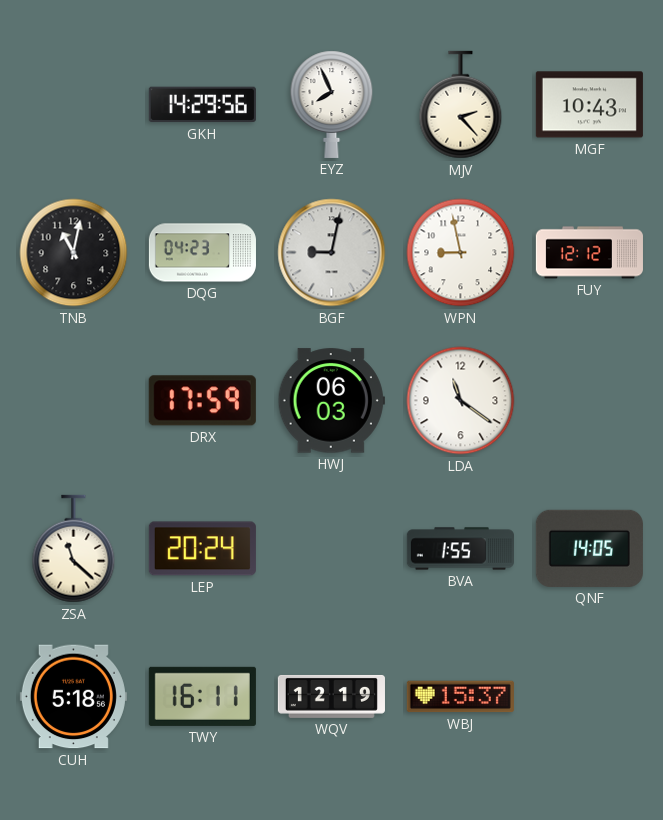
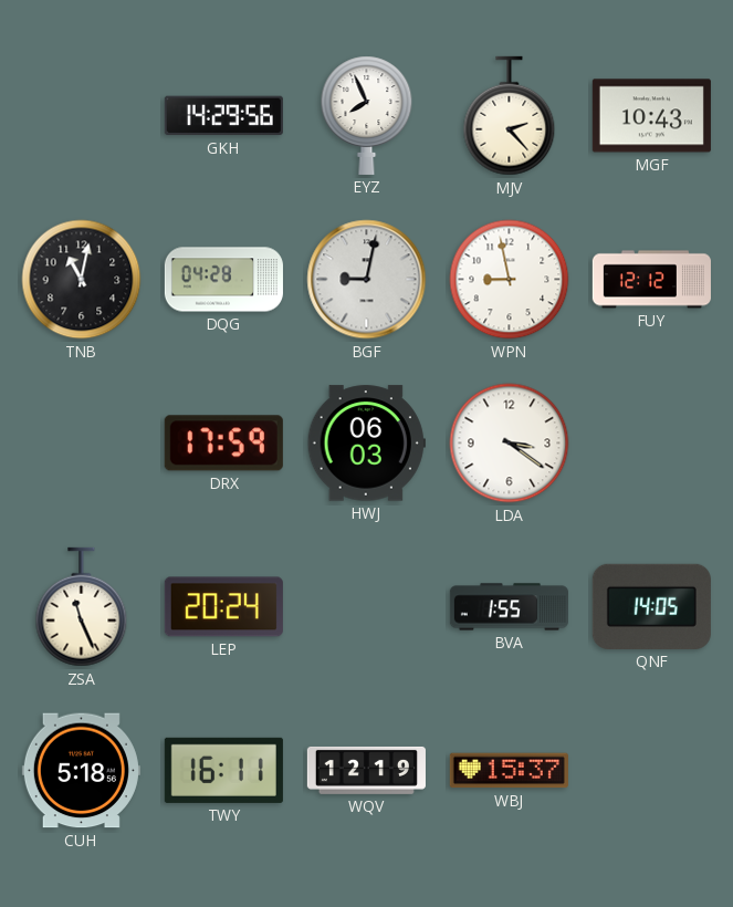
DQG: 04:23 -> 04:28
LDA: 11:21 -> 3:21
ZSA: 11:22 -> 11:26
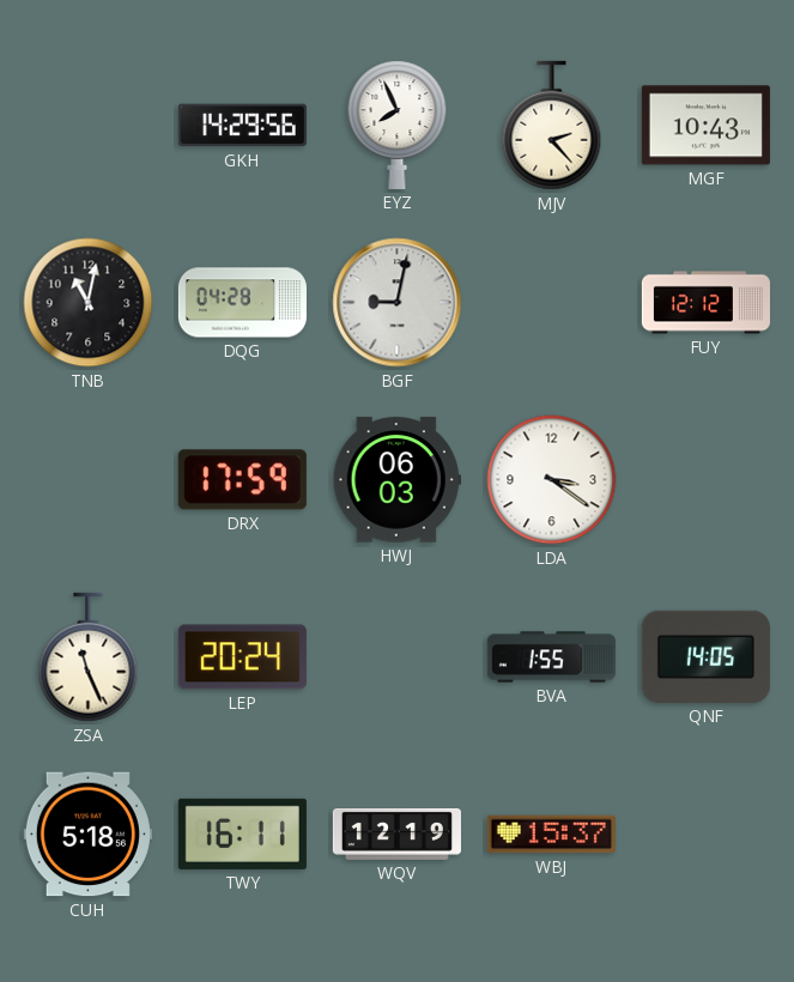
WPN: 8:58 -> none
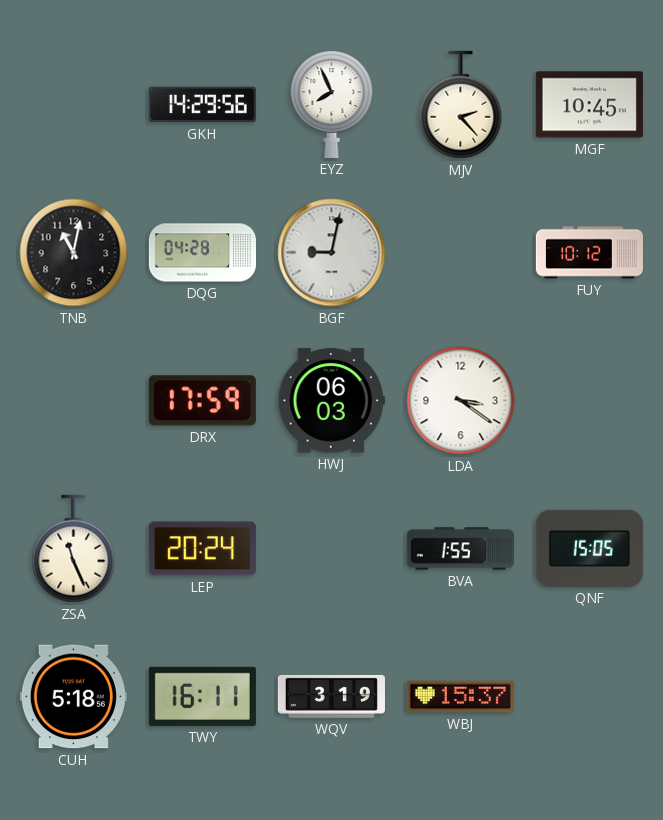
MGF: 10:43 -> 10:45
FUY: 12:12 -> 10:12
QNF: 14:05 -> 15:05
WQV: 12:19 -> 3:19
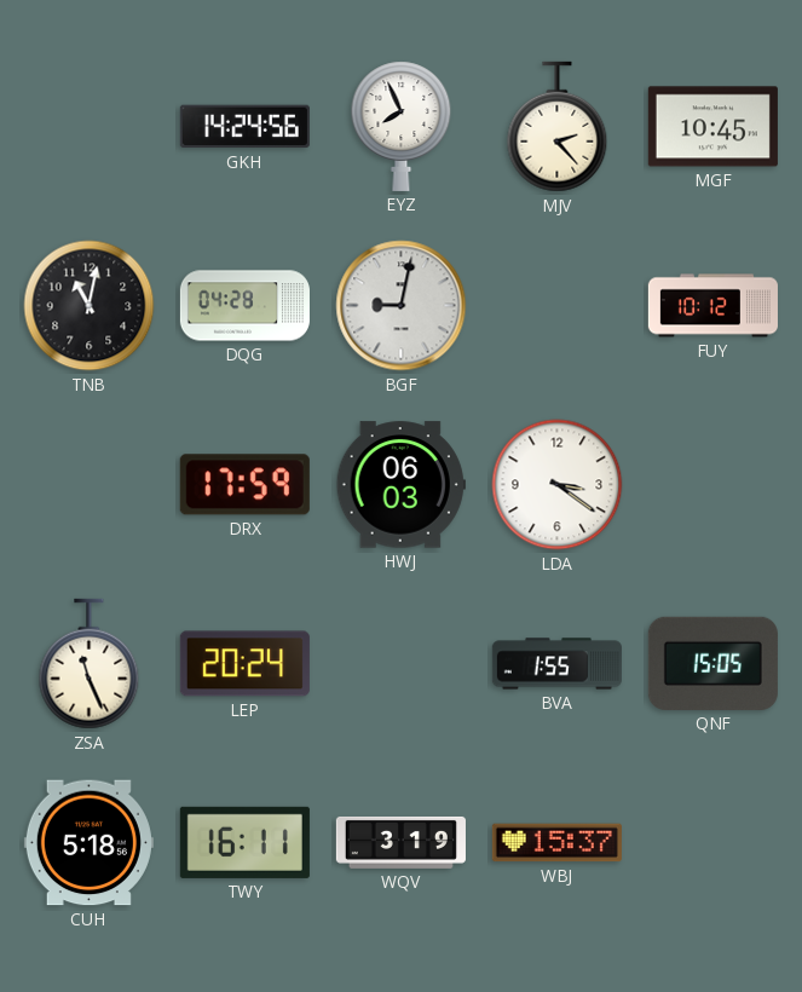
GKH: 14:29 -> 14:24
